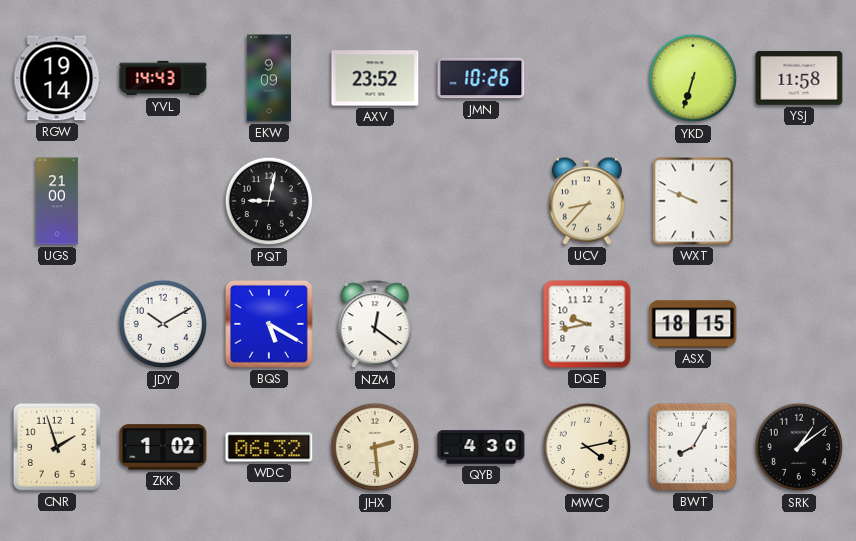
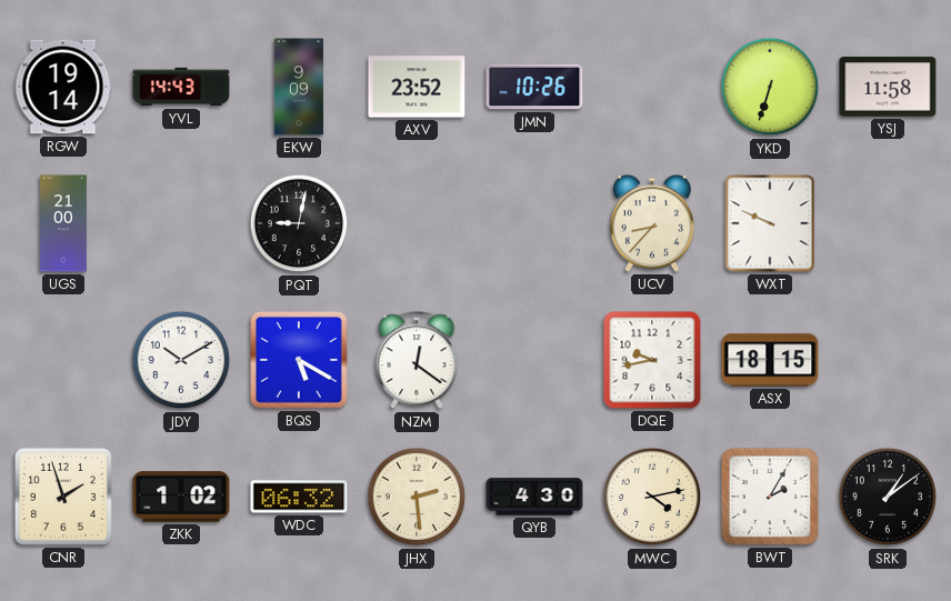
BWT: 8:05 -> 2:05
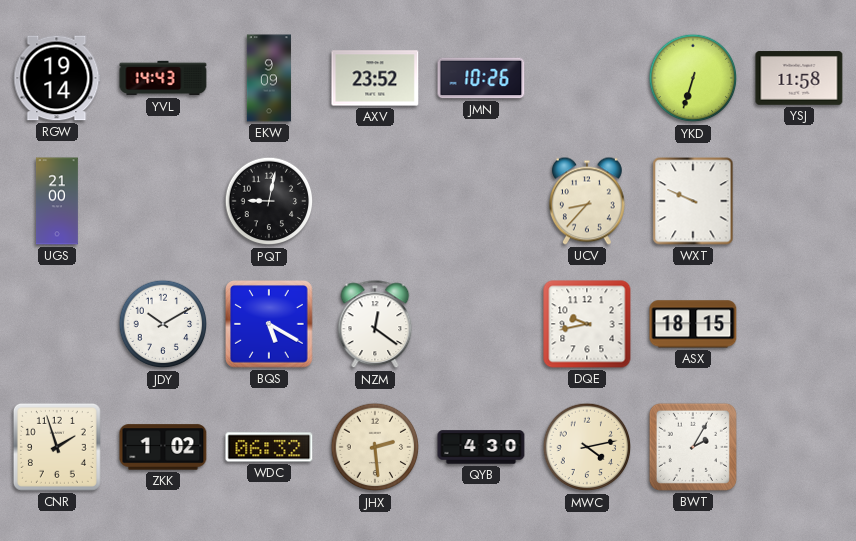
SRK: 1:09 -> none
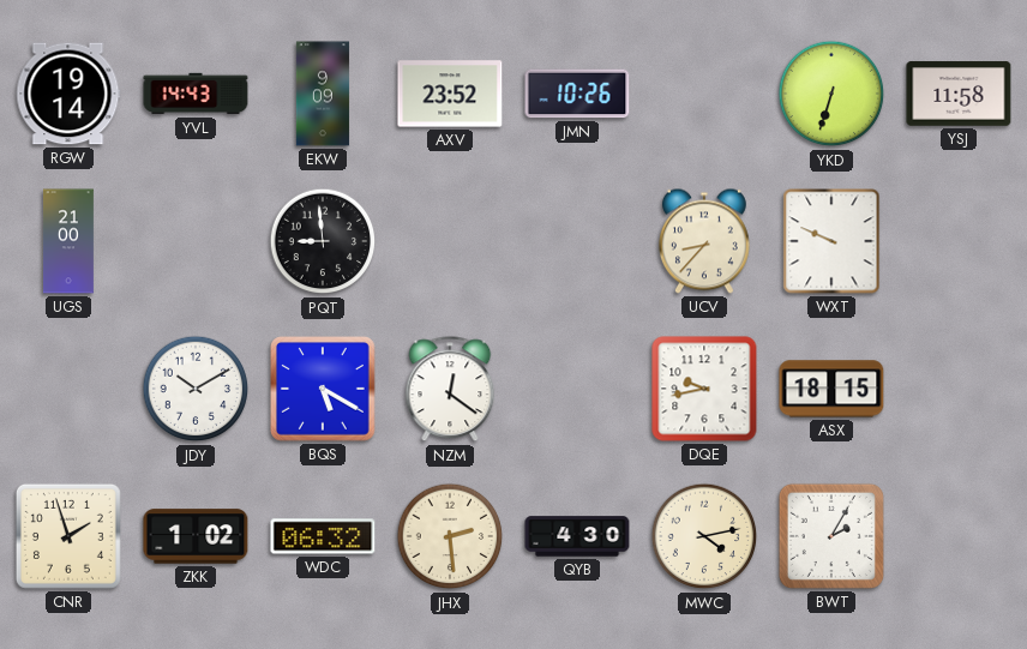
PQT: 9:02 -> 8:59
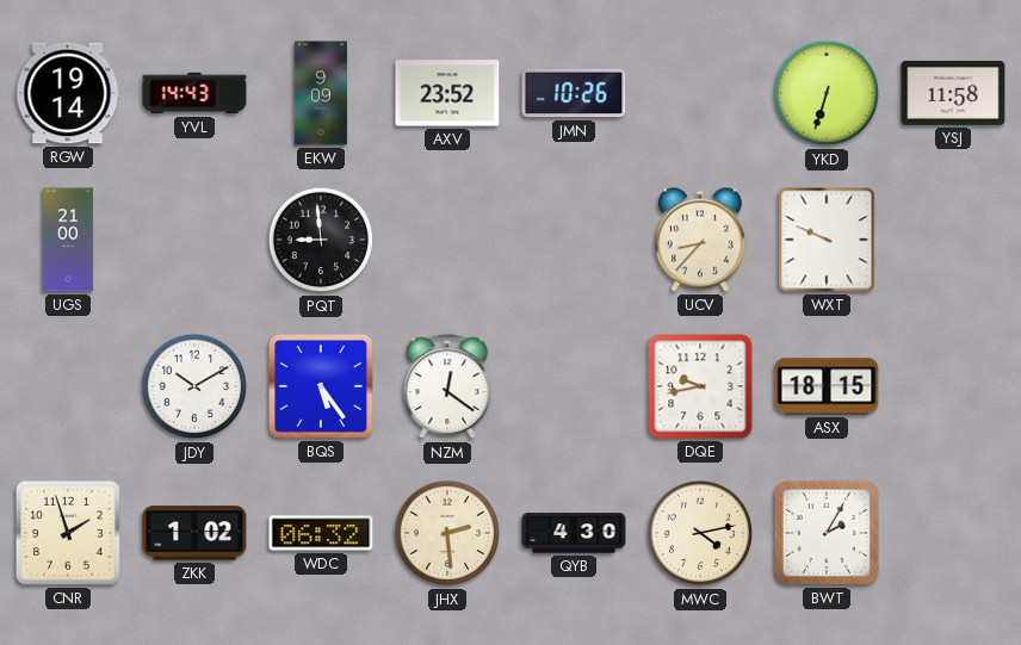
BQS: 5:20 -> 5:24
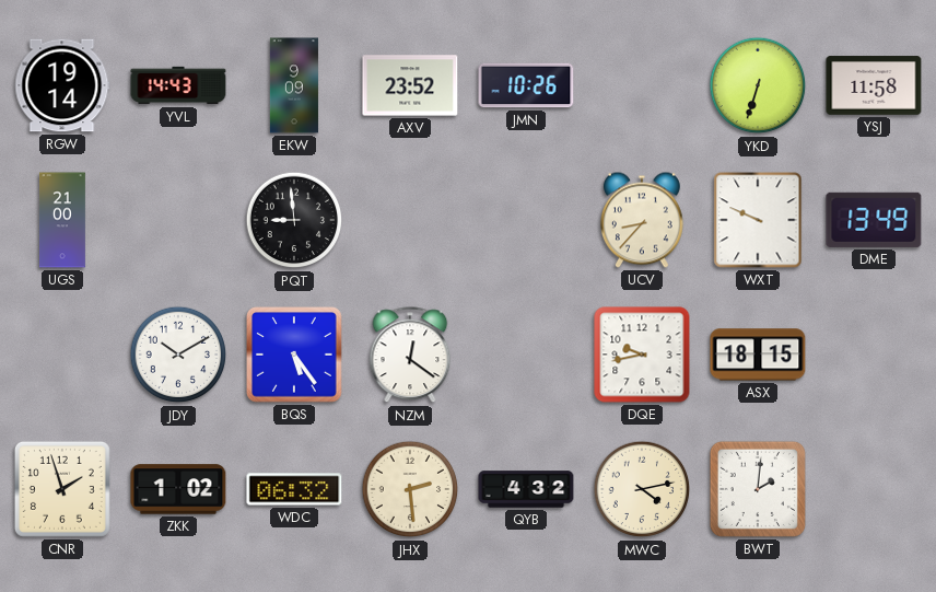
DME: none -> 13:49
QYB: 4:30 -> 4:32
BWT: 2:05 -> 2:01
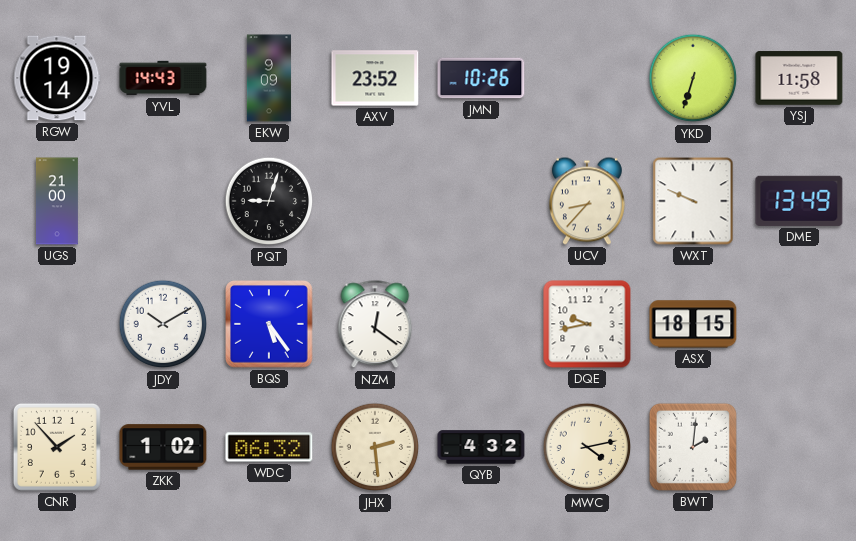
PQT: 8:59 -> 9:03
CNR: 1:57 -> 1:53
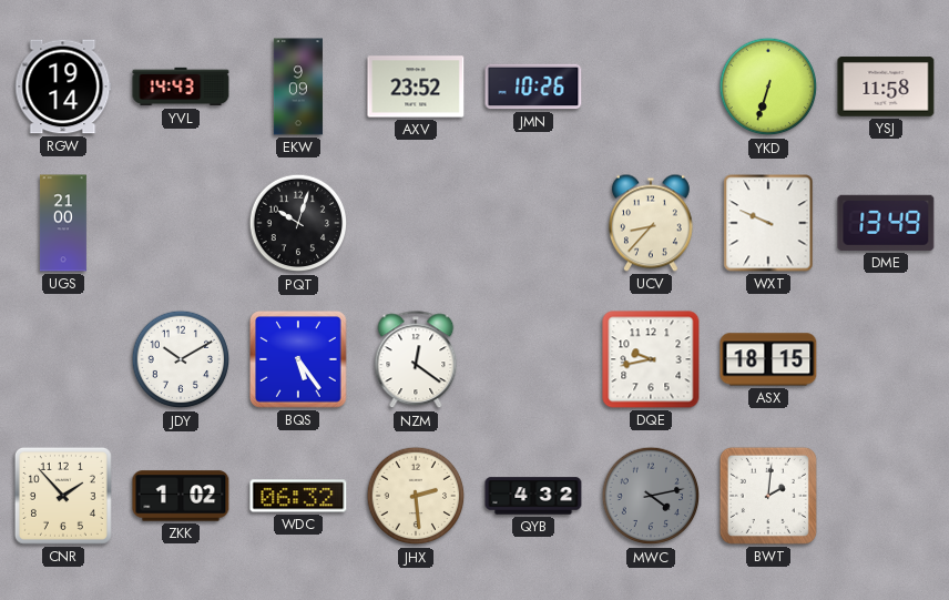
PQT: 9:03 -> 10:03
MWC dial: cream -> grey
